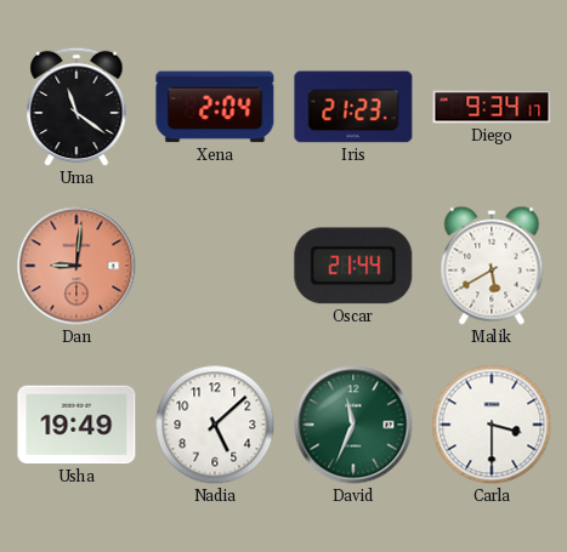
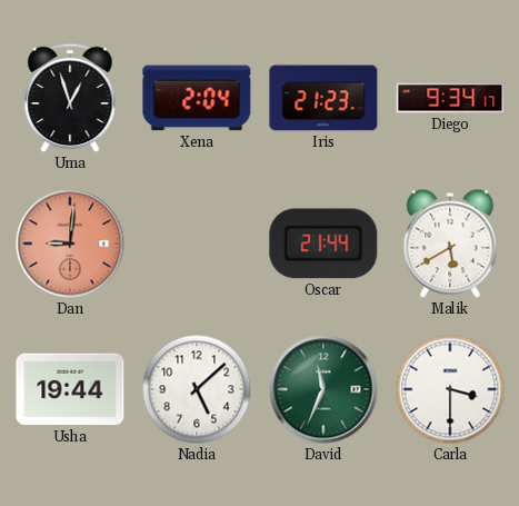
Uma: 11:21 -> 12:57
Usha: 19:49 -> 19:44
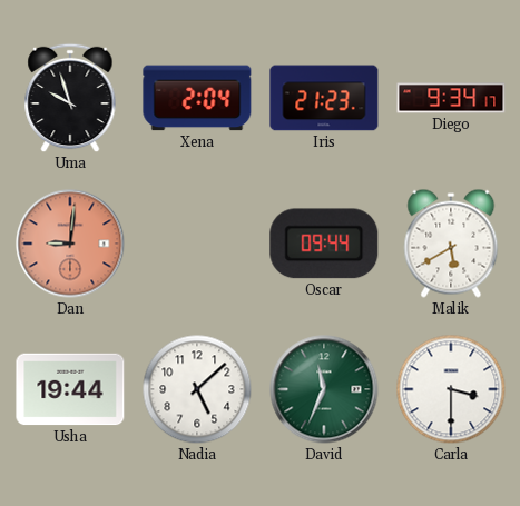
Uma: 12:57 -> 9:57
Oscar: 21:44 -> 09:44
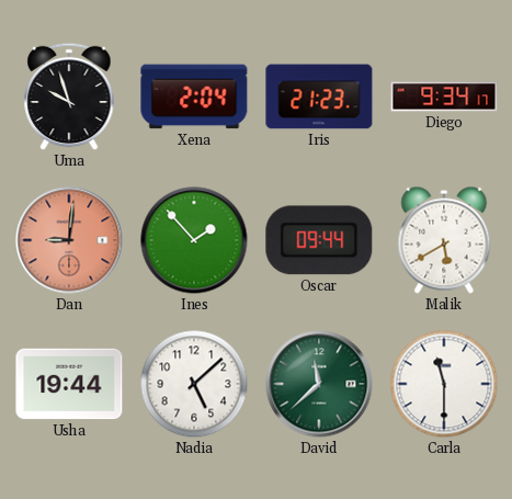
Ines: none -> 1:53
David: 11:34 -> 11:38
Carla: 3:30 -> 11:30
